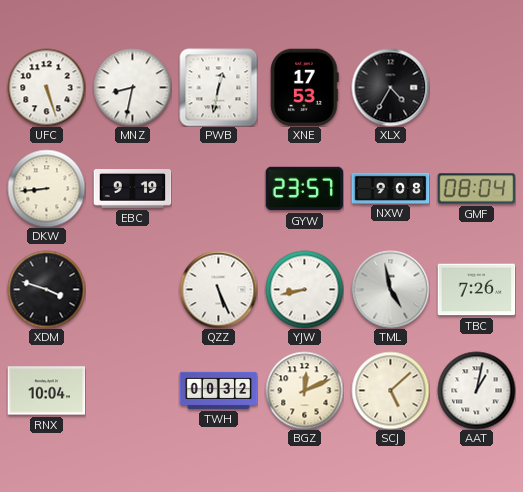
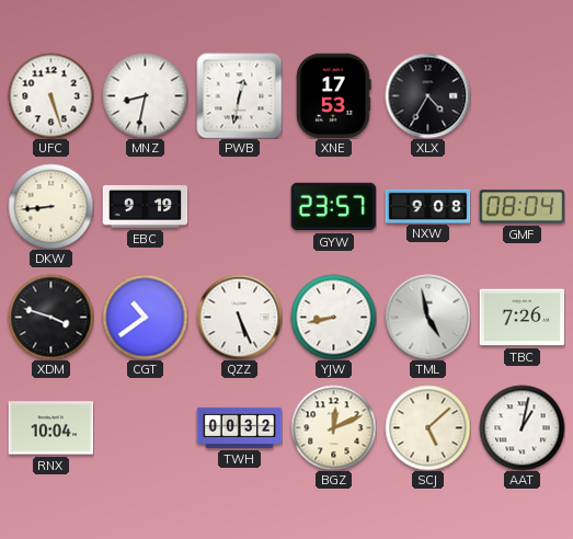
CGT: none -> 10:39
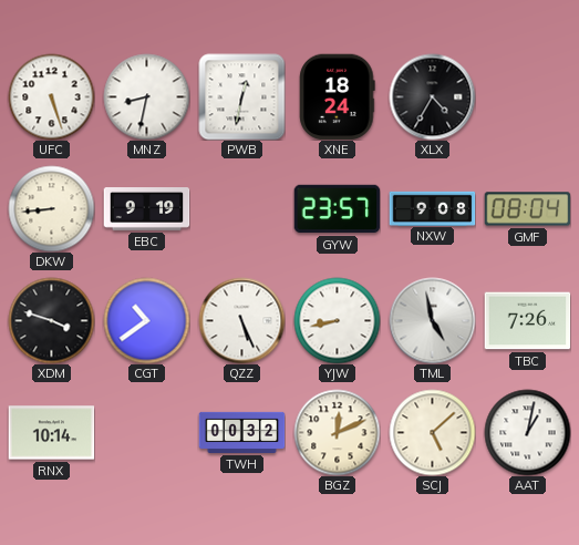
XNE: 17:53 -> 18:24
RNX: 10:04 -> 10:14
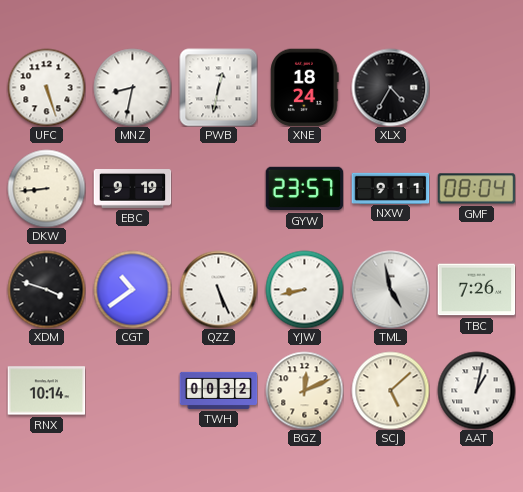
NXW: 9:08 -> 9:11
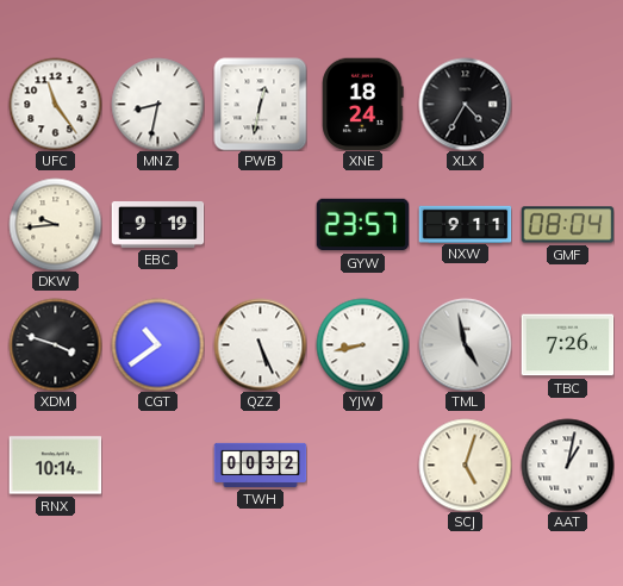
UFC: 5:27 -> 11:24
DKW: 8:44 -> 9:44
BGZ: 12:11 -> none
SCJ: 5:08 -> 5:03
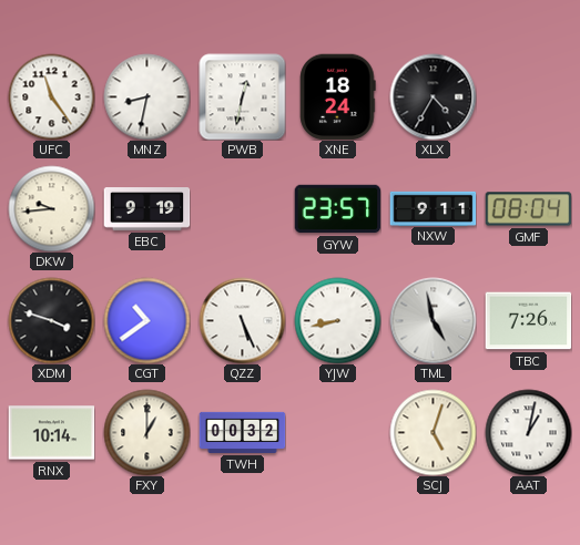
FXY: none -> 1:00
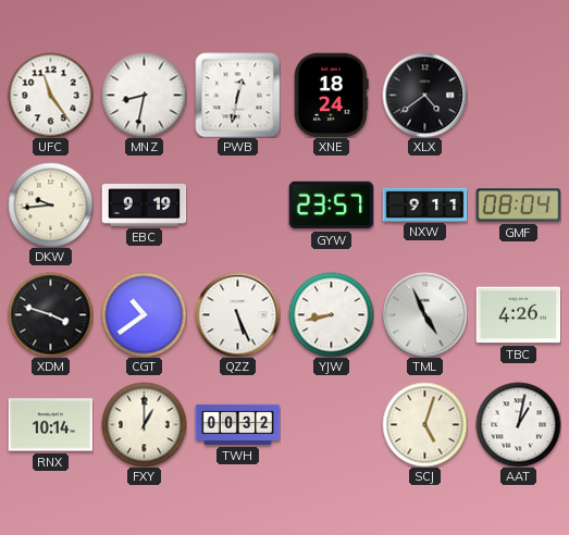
XLX: 4:35 -> 4:39
TML: 4:58 -> 4:56
TBC: 7:26 -> 4:26
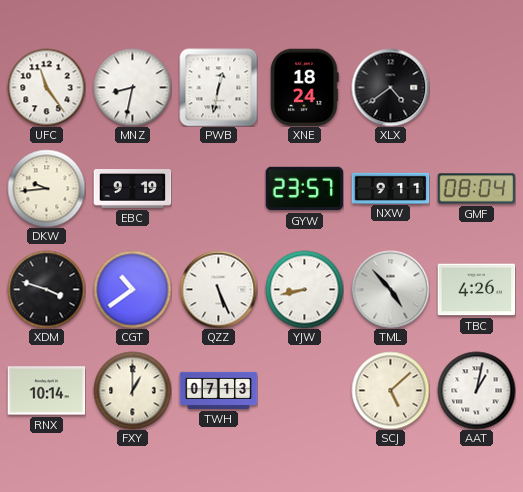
TML: 4:56 -> 4:53
TWH: 00:32 -> 07:13
SCJ: 5:03 -> 5:08
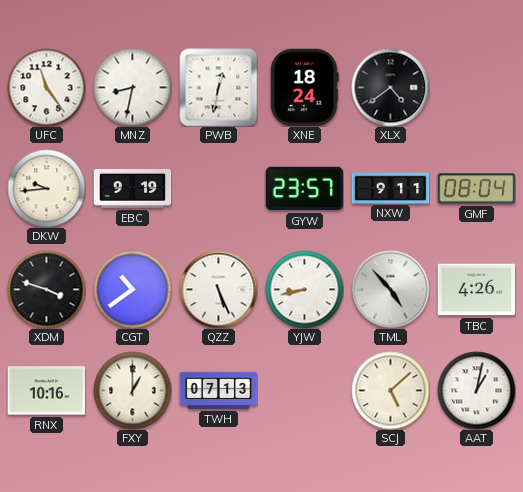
RNX: 10:14 -> 10:16
